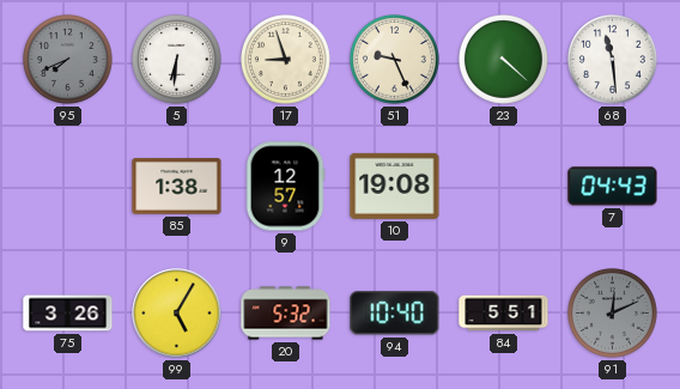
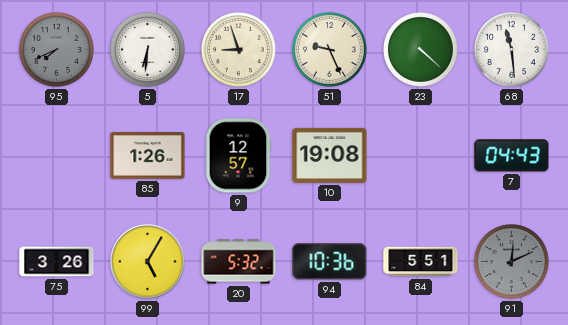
85: 1:38 -> 1:26
94: 10:40 -> 10:36
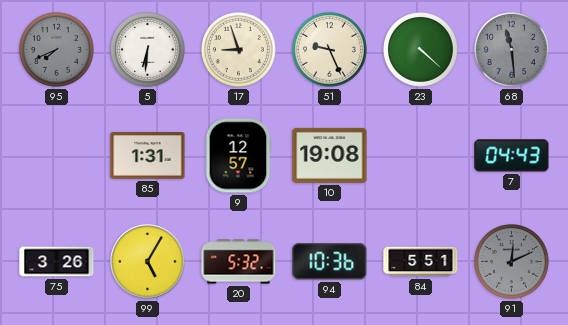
68 dial: white -> grey
85: 1:26 -> 1:31
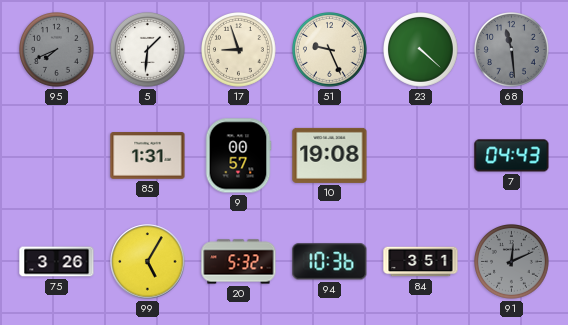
5: 6:31 -> 1:31
9: 12:57 -> 00:57
84: 5:51 -> 3:51
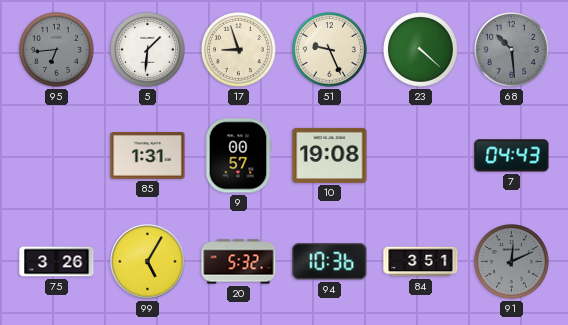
95: 7:41 -> 6:44
68: 11:29 -> 10:29
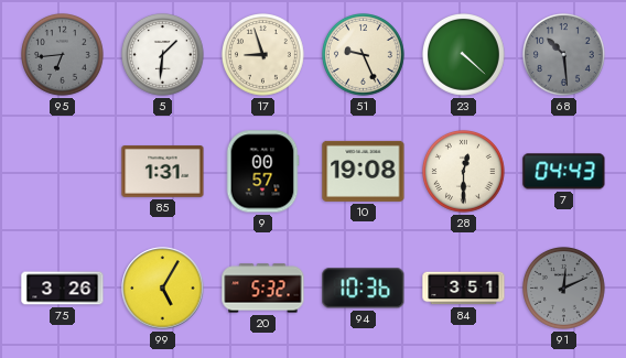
28: none -> 12:30
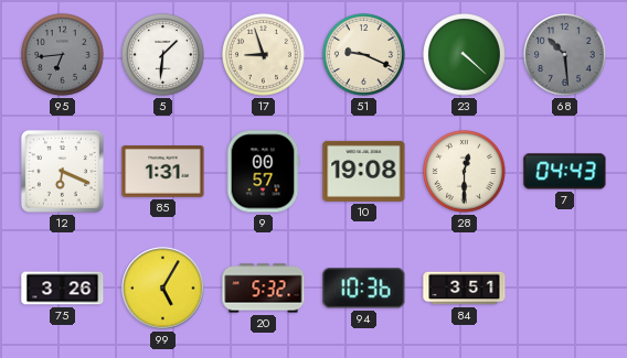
51: 9:26 -> 9:19
12: none -> 6:19
91: 12:11 -> none
